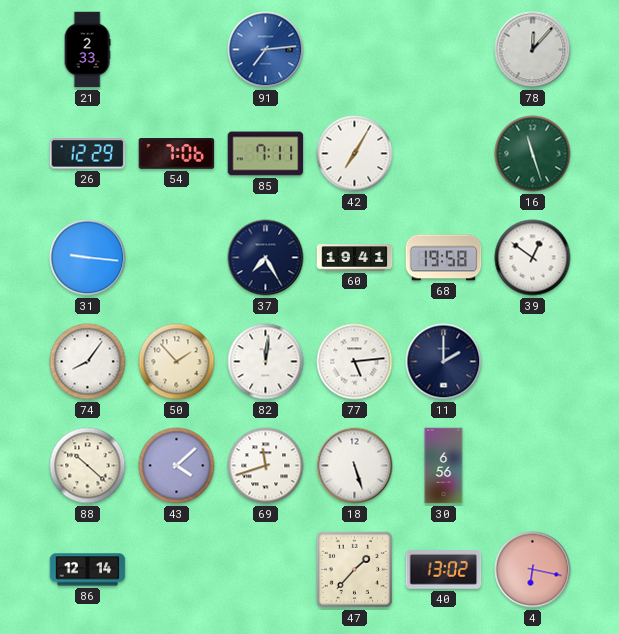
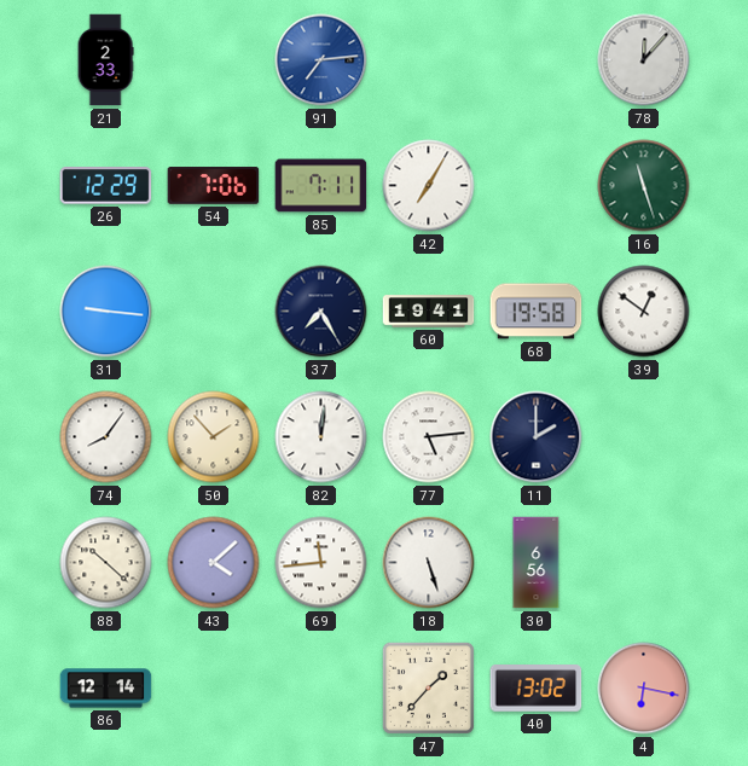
69: 11:42 -> 11:44
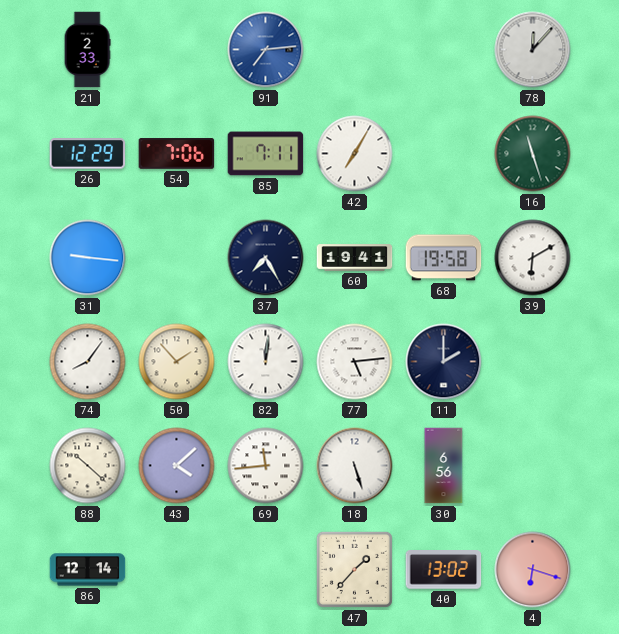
39: 12:51 -> 6:10
4: 6:17 -> 6:18
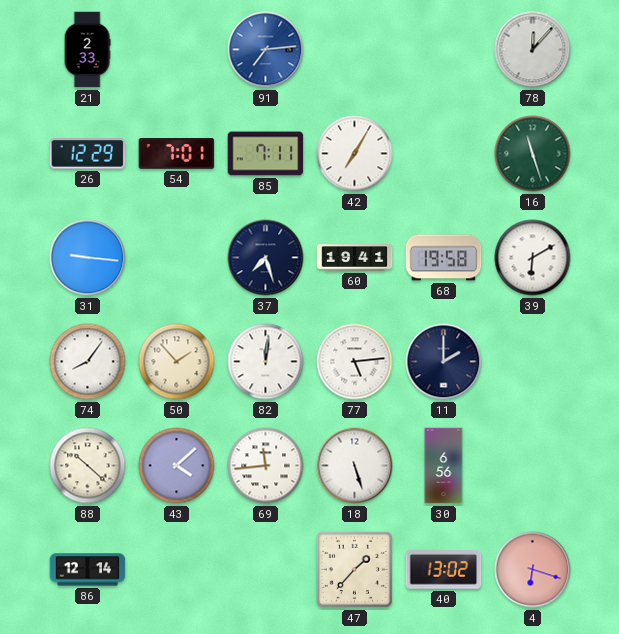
54: 7:06 -> 7:01
37: 7:25 -> 7:27
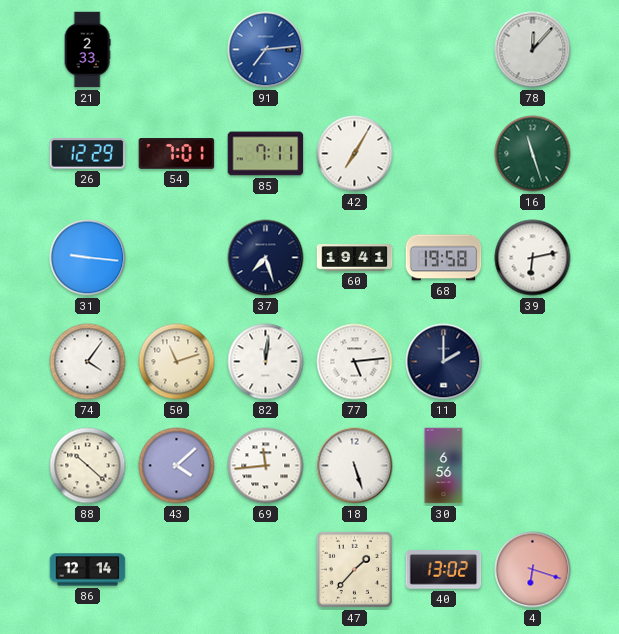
39: 6:10 -> 6:13
74: 8:06 -> 4:06
50: 1:53 -> 11:12
